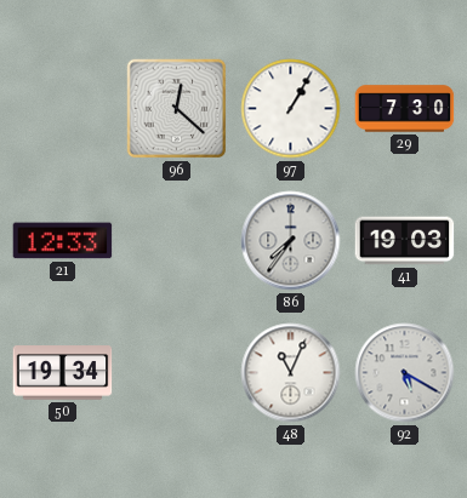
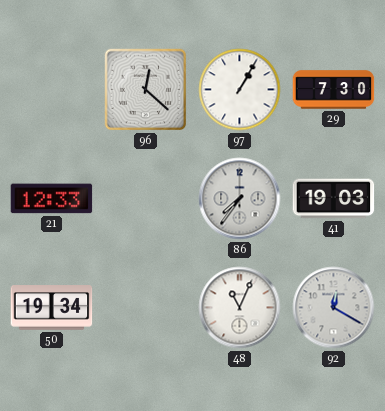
92: 5:20 -> 12:20
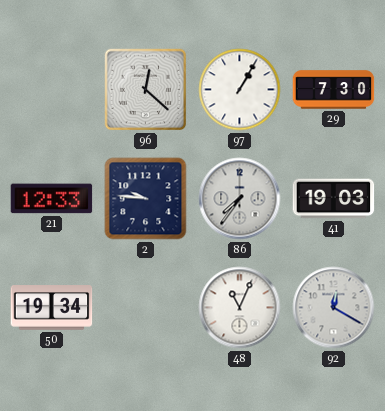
2: none -> 9:46
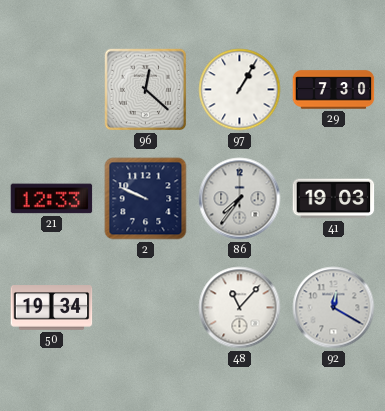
2: 9:46 -> 9:49
48: 11:04 -> 11:07
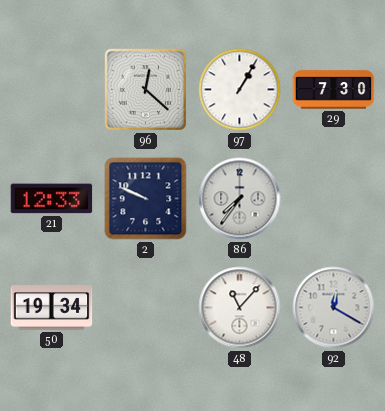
41: 19:03 -> none
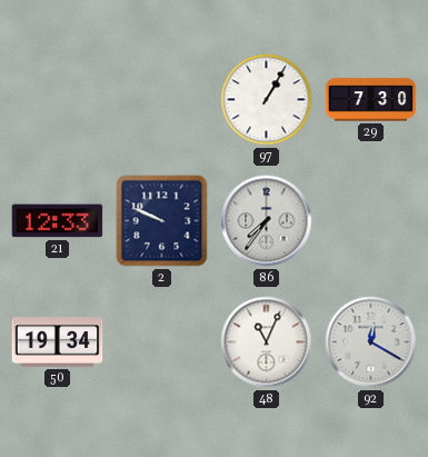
96: 12:22 -> none
48: 11:07 -> 11:04
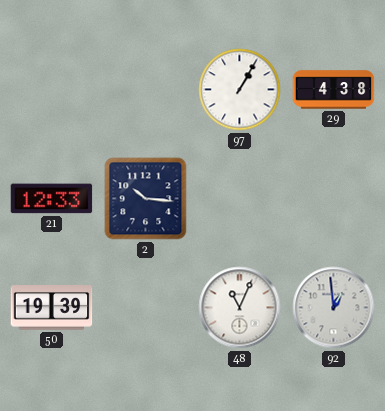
29: 7:30 -> 4:38
2: 9:49 -> 10:16
86: 7:36 -> none
50: 19:34 -> 19:39
92: 12:20 -> 12:59
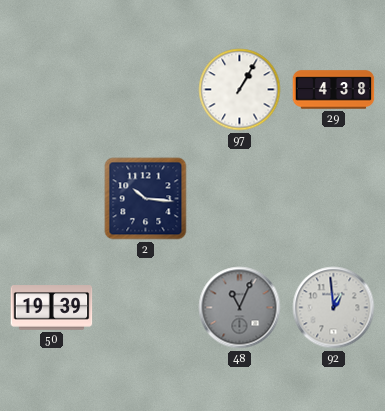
21: 12:33 -> none
48 dial: white -> grey
